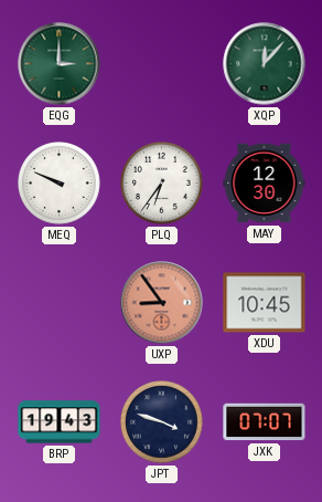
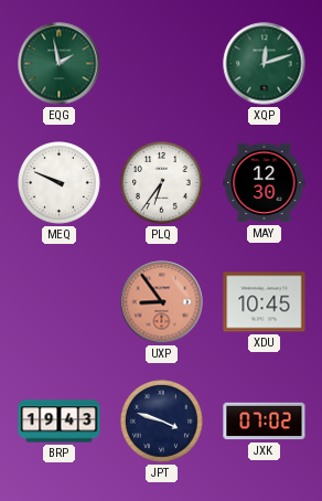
EQG: 3:00 -> 1:58
XQP: 12:07 -> 12:12
JXK: 07:07 -> 07:02
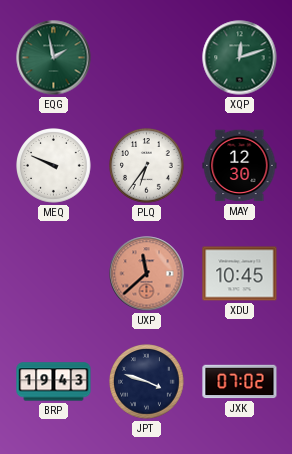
UXP: 8:54 -> 11:38
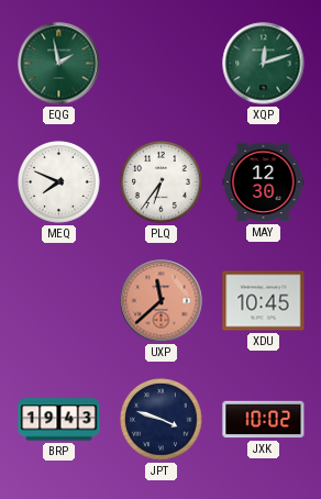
MEQ: 9:49 -> 7:49
JXK: 07:02 -> 10:02
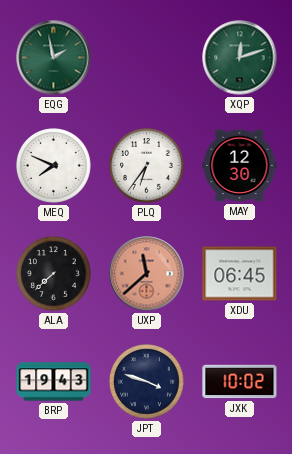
ALA: none -> 7:38
XDU: 10:45 -> 06:45
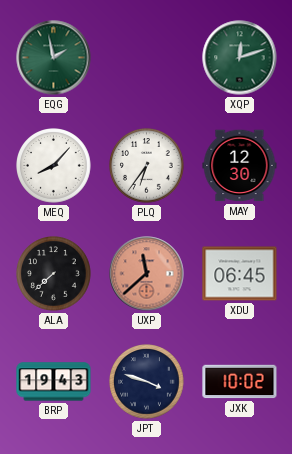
MEQ: 7:49 -> 8:07
